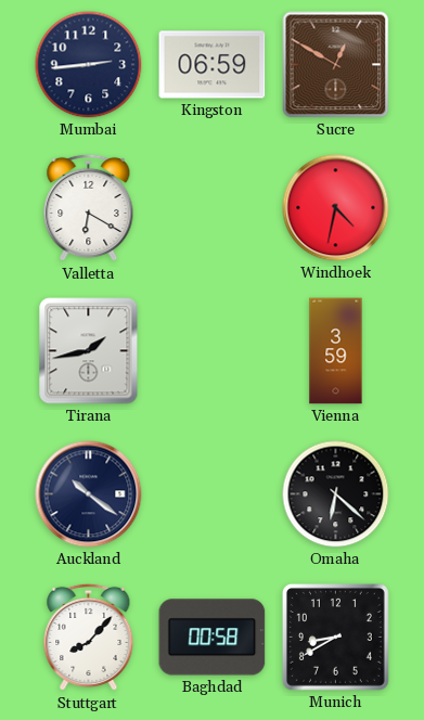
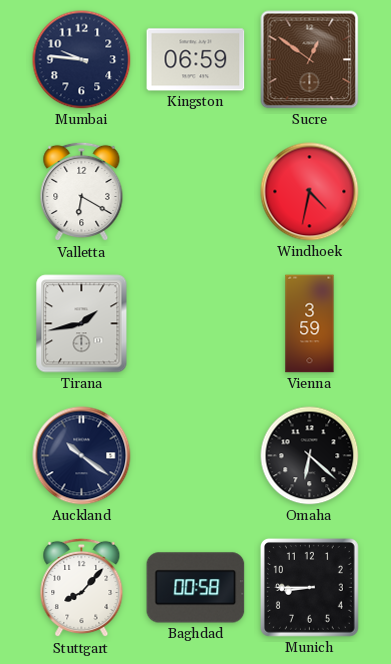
Mumbai: 2:44 -> 9:46
Sucre: 12:50 -> 12:51
Munich: 8:40 -> 8:45
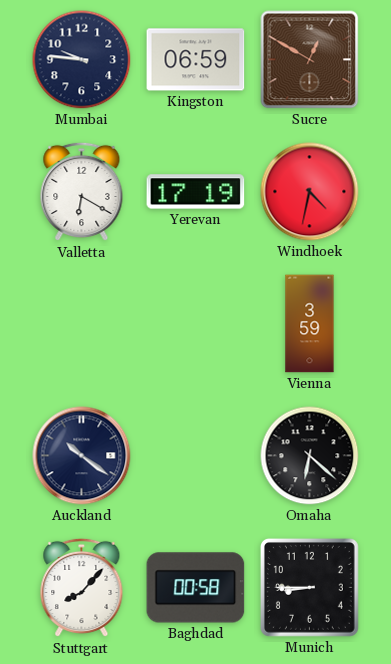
Sucre: 12:51 -> 12:50
Yerevan: none -> 17:19
Tirana: 1:43 -> none
